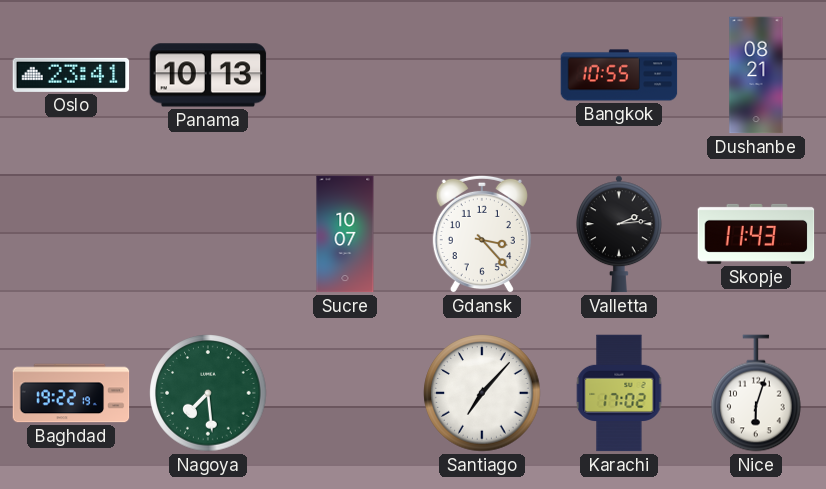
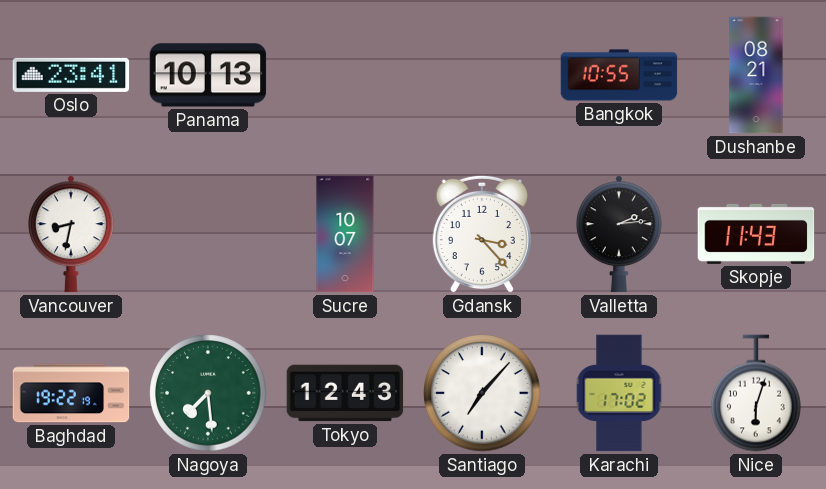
Vancouver: none -> 8:32
Tokyo: none -> 12:43
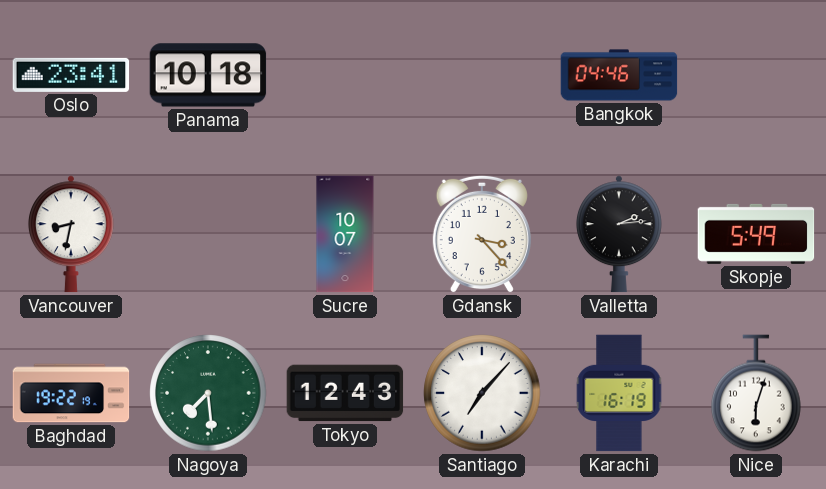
Panama: 10:13 -> 10:18
Bangkok: 10:55 -> 04:46
Dushanbe: 08:21 -> none
Skopje: 11:43 -> 5:49
Karachi: 17:02 -> 16:19
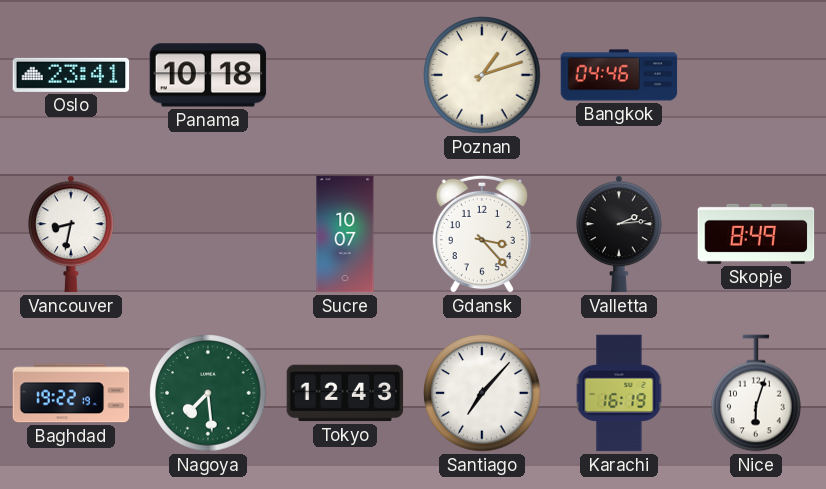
Poznan: none -> 1:12
Skopje: 5:49 -> 8:49
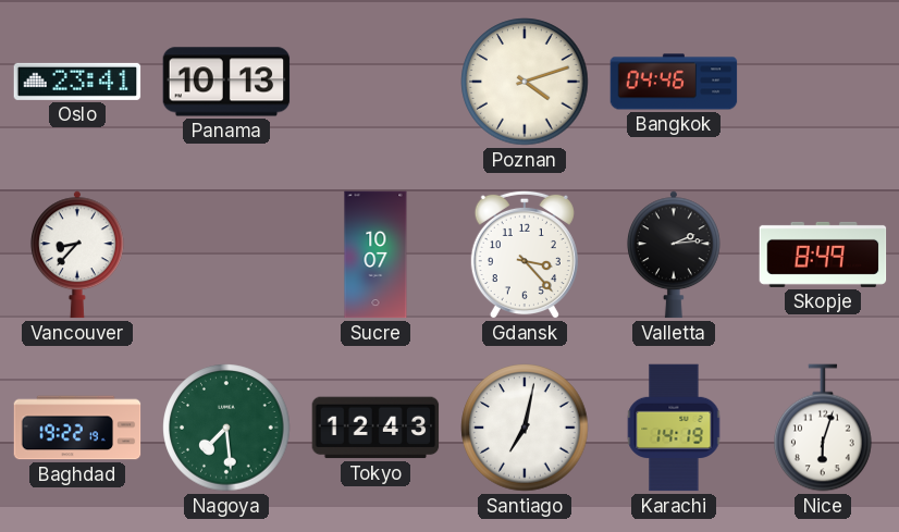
Panama: 10:18 -> 10:13
Poznan: 1:12 -> 4:12
Vancouver: 8:32 -> 8:37
Santiago: 7:07 -> 7:02
Karachi: 16:19 -> 14:19
